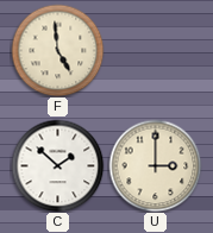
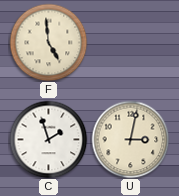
C: 1:52 -> 1:57
U: 3:00 -> 3:02
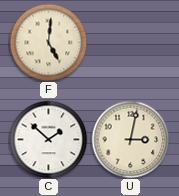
F: 4:59 -> 5:01
C: 1:57 -> 1:52
